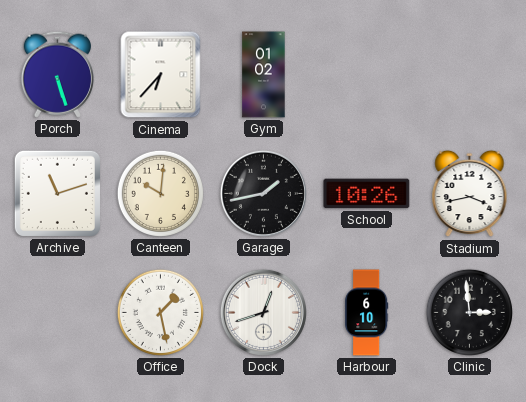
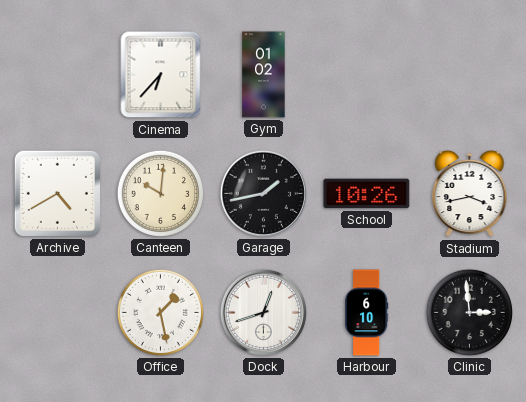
Porch: 5:27 -> none
Archive: 11:12 -> 4:40
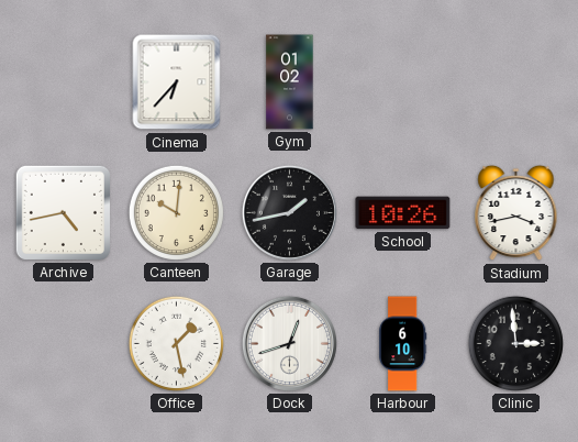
Archive: 4:40 -> 4:43
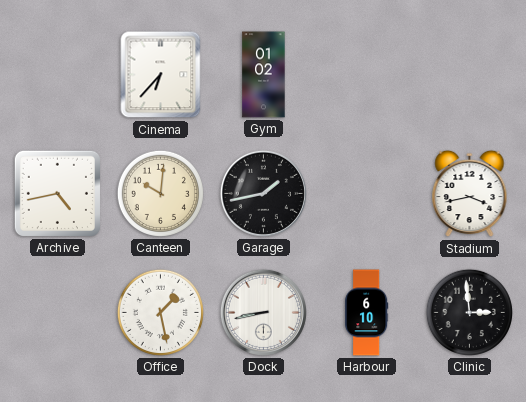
School: 10:26 -> none
Dock: 12:42 -> 8:43
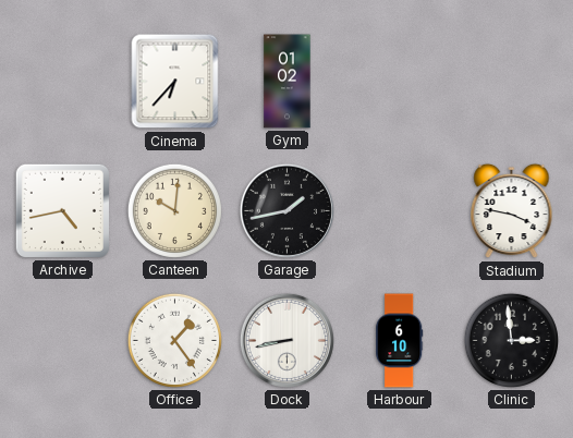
Stadium: 3:43 -> 3:47
Office: 1:28 -> 1:24
